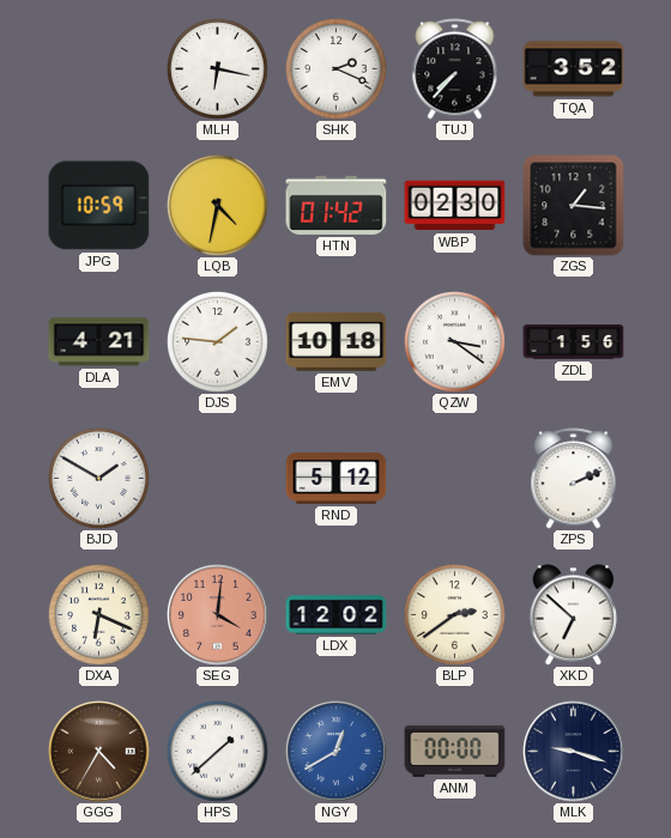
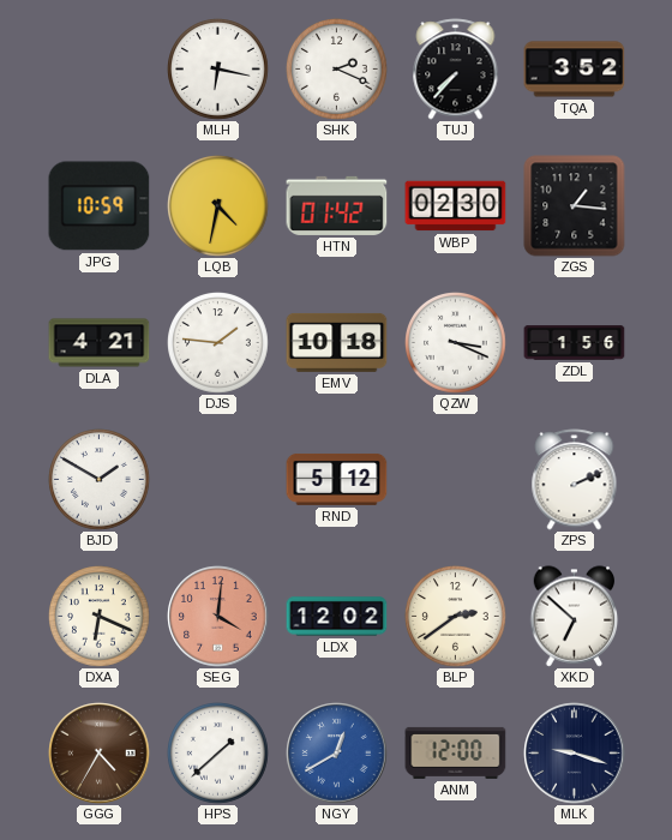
QZW: 3:21 -> 3:19
ANM: 00:00 -> 12:00
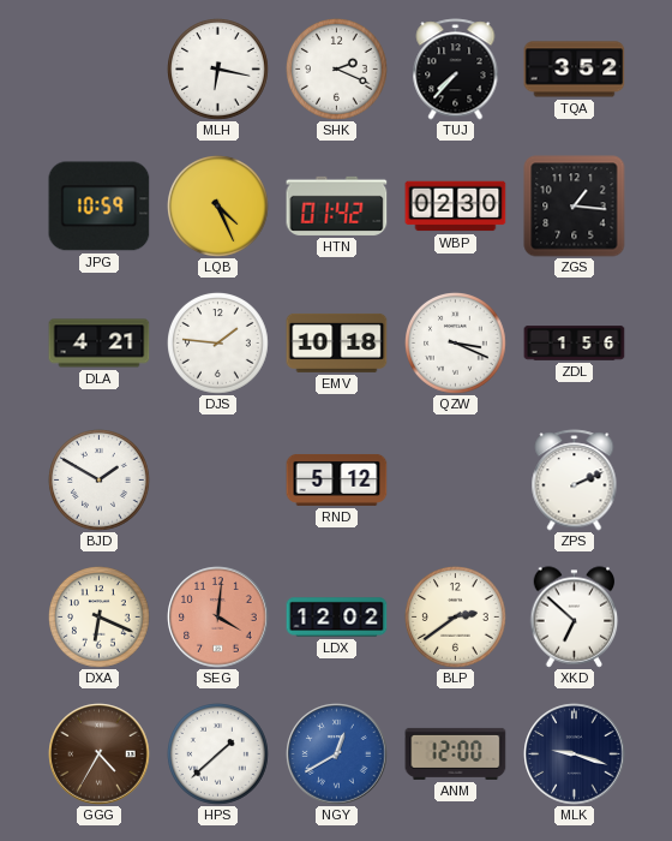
LQB: 4:32 -> 4:26
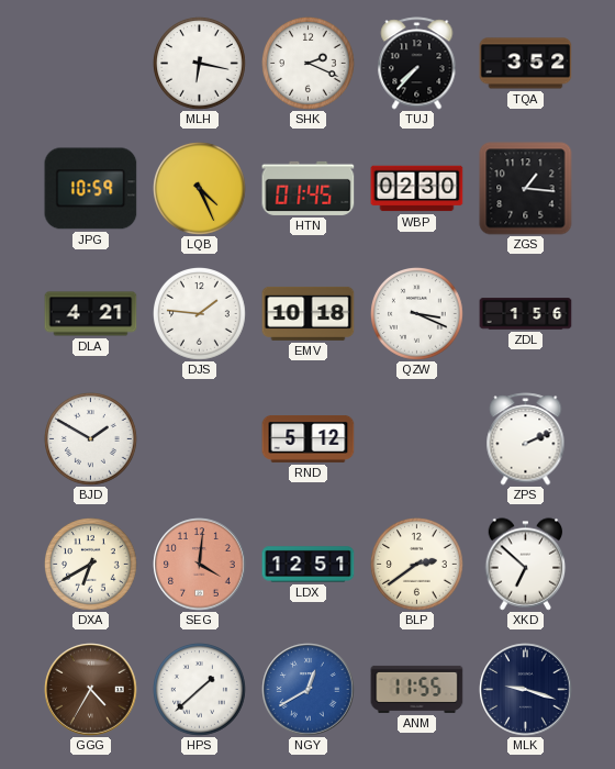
HTN: 01:42 -> 01:45
DXA: 6:19 -> 6:40
LDX: 12:02 -> 12:51
ANM: 12:00 -> 11:55
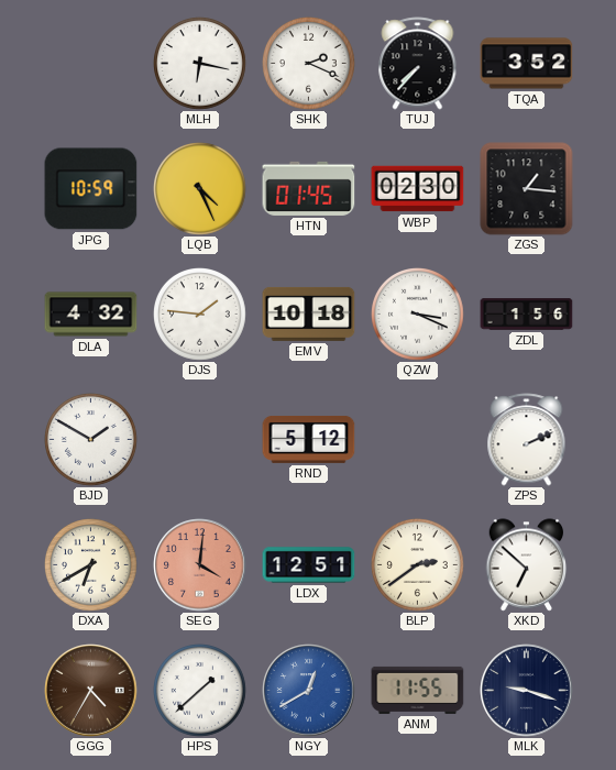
DLA: 4:21 -> 4:32
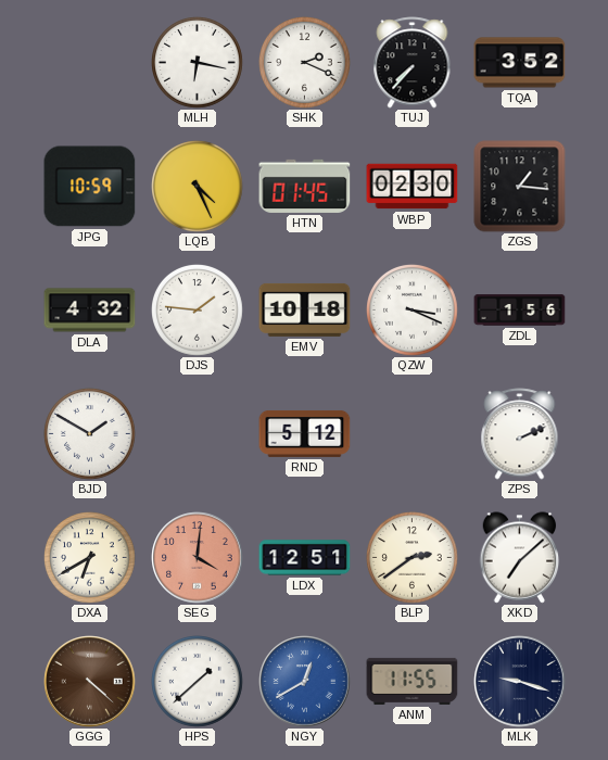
XKD: 6:52 -> 7:08
GGG: 4:35 -> 4:22
